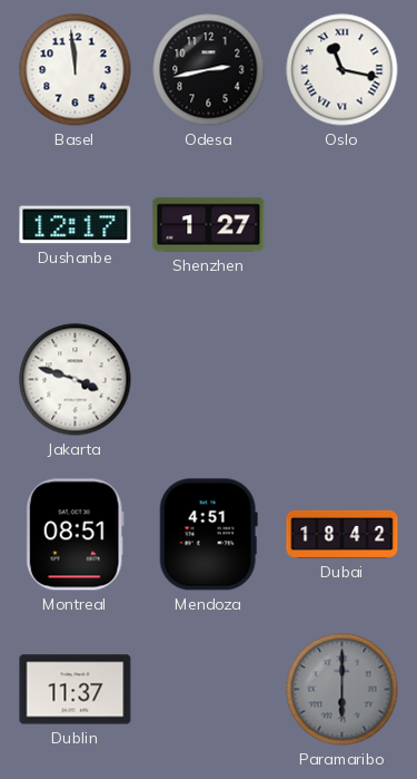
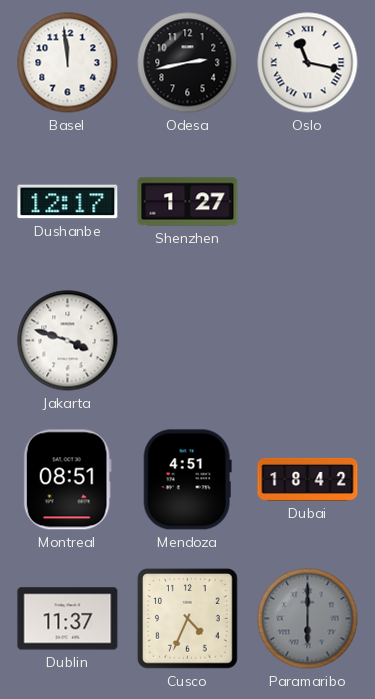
Cusco: none -> 4:34
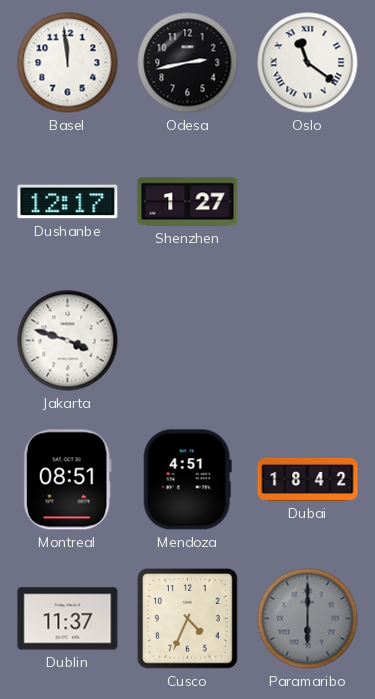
Oslo: 11:17 -> 11:21
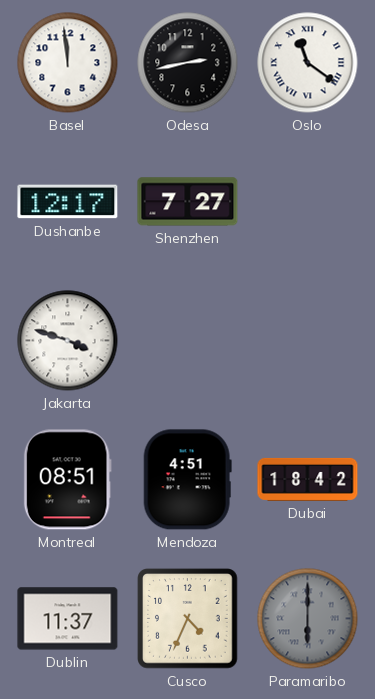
Shenzhen: 1:27 -> 7:27
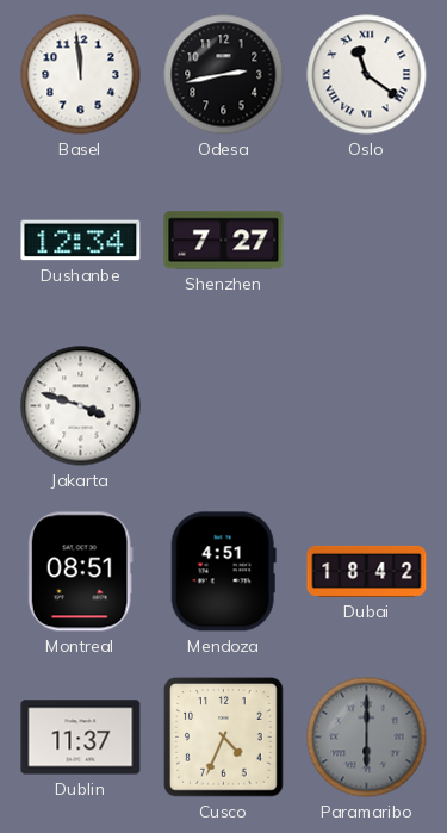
Dushanbe: 12:17 -> 12:34
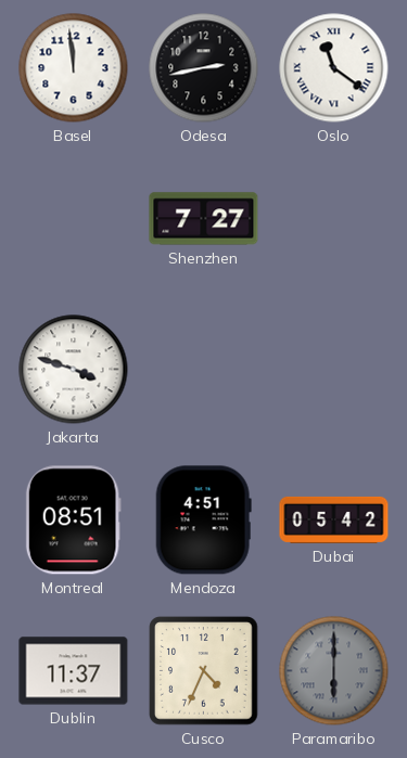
Dushanbe: 12:34 -> none
Dubai: 18:42 -> 05:42
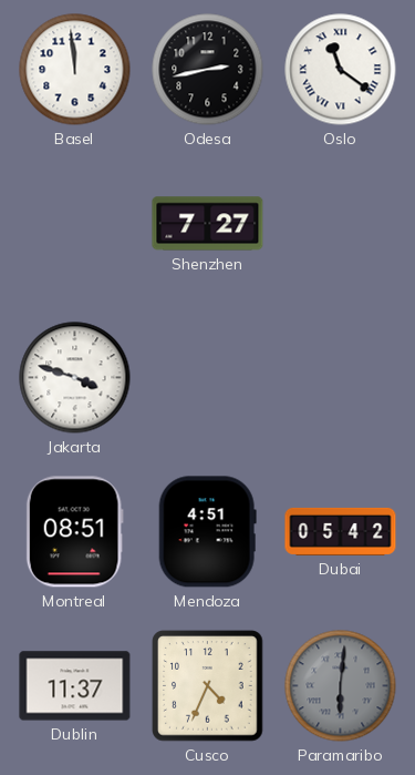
Paramaribo: 6:00 -> 6:01
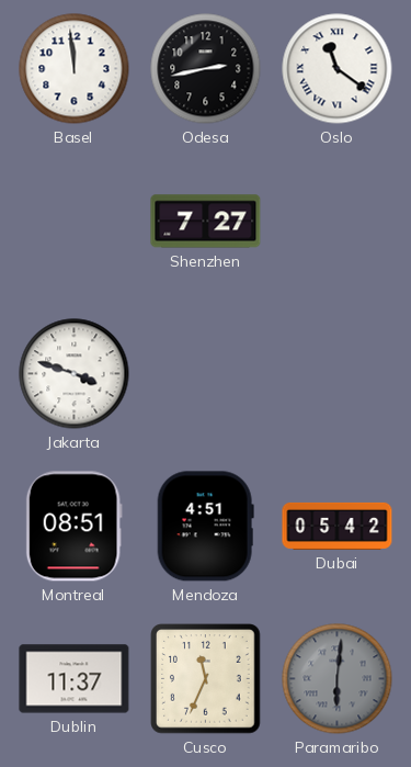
Cusco: 4:34 -> 11:34
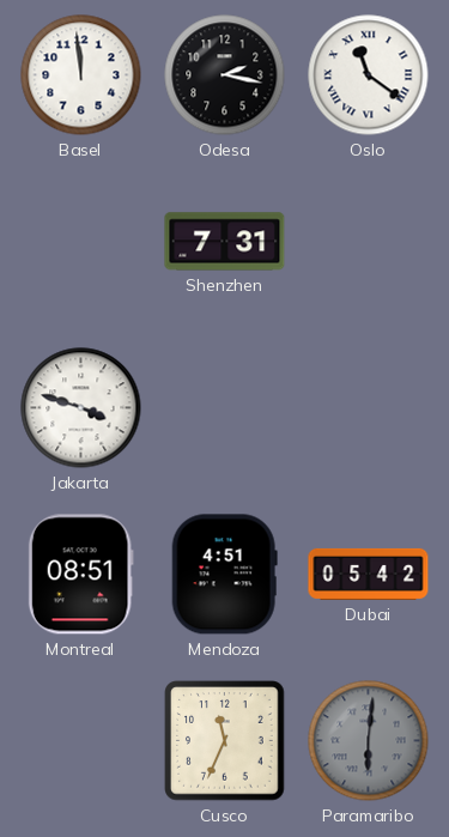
Odesa: 2:43 -> 2:17
Shenzhen: 7:27 -> 7:31
Dublin: 11:37 -> none
